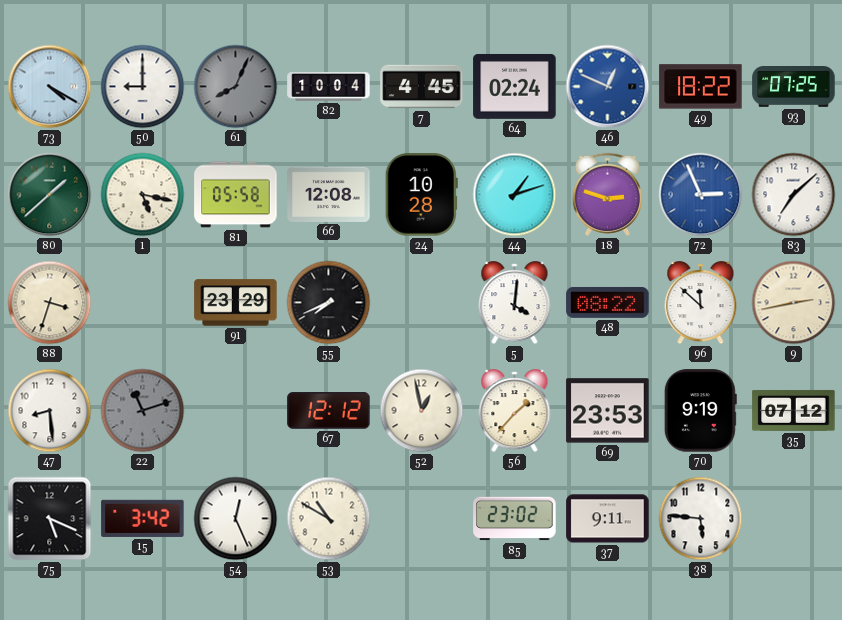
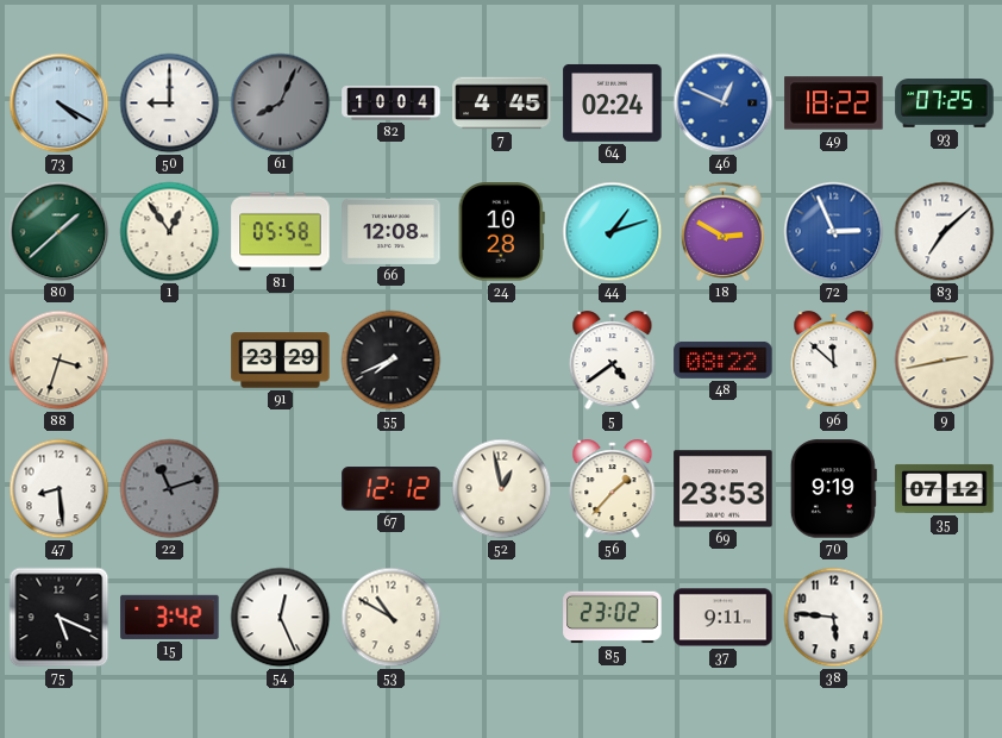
1: 5:17 -> 12:54
18: 2:48 -> 2:50
5: 4:01 -> 4:39
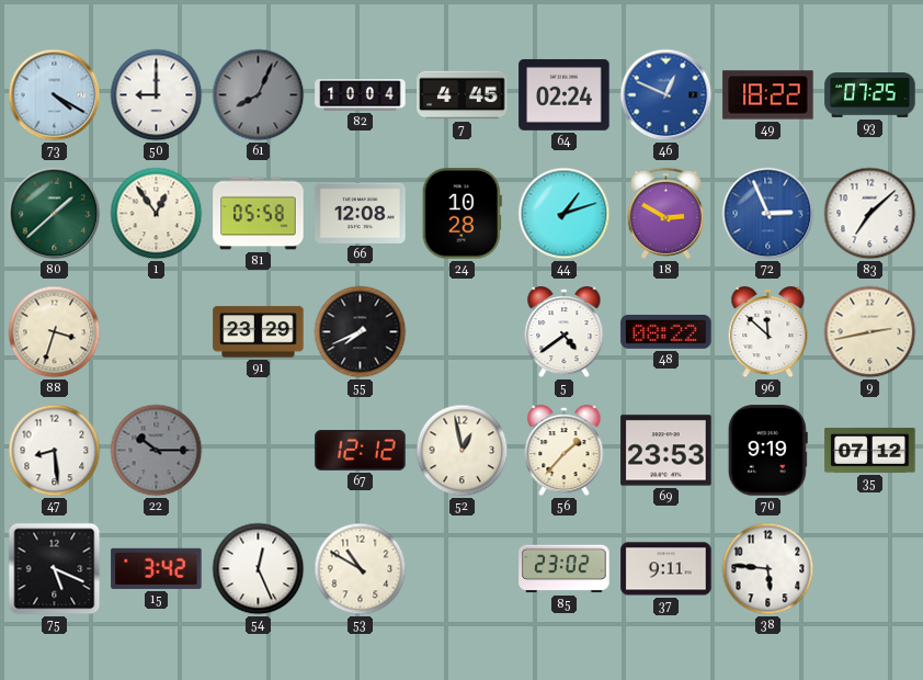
22: 11:12 -> 10:15
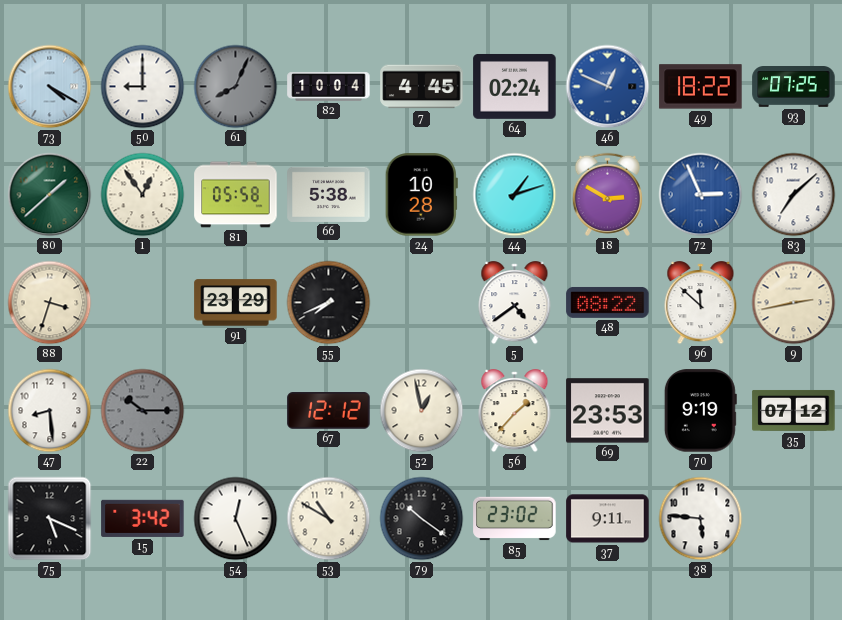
66: 12:08 -> 5:38
79: none -> 10:21
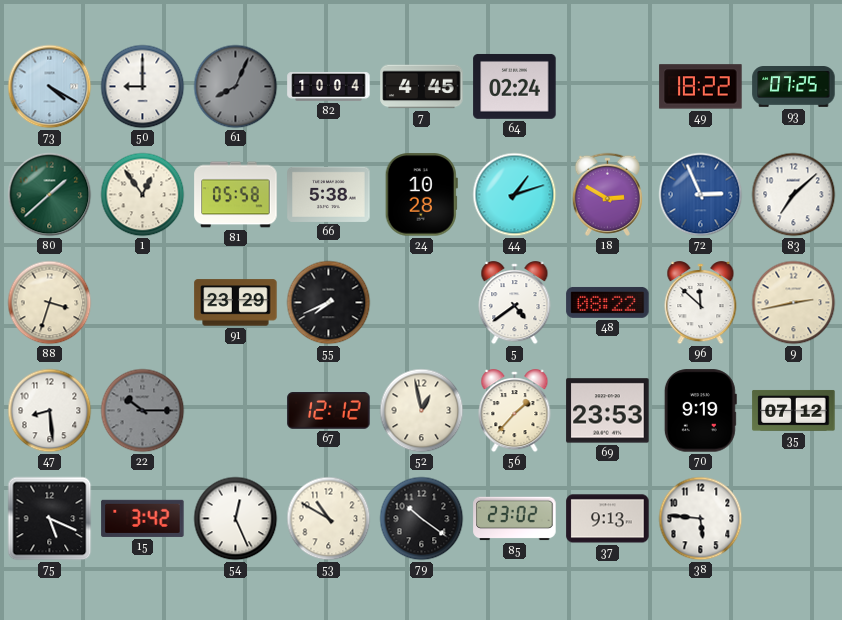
46: 12:49 -> none
37: 9:11 -> 9:13
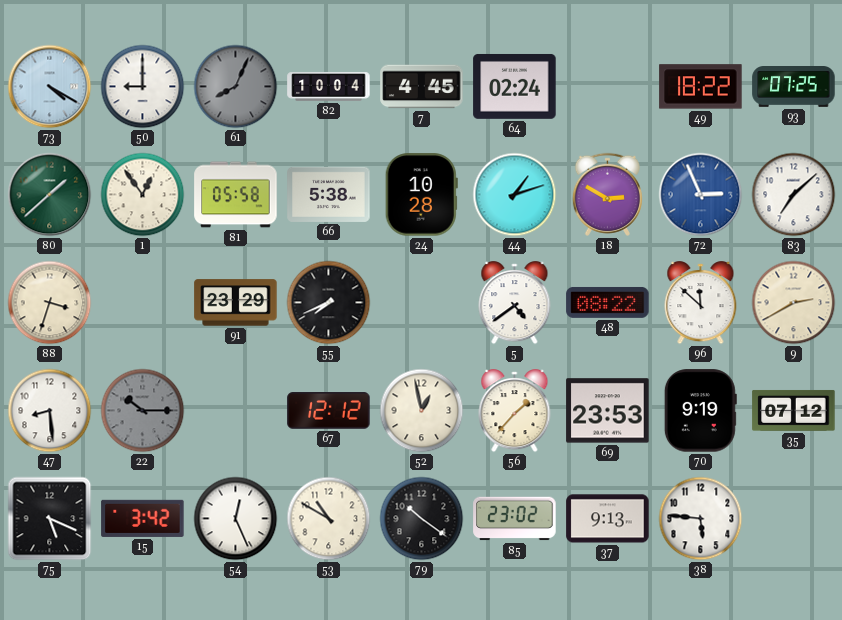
9: 2:43 -> 2:40
